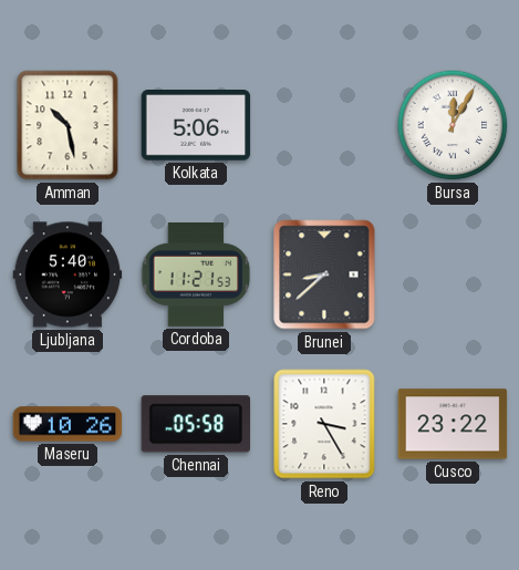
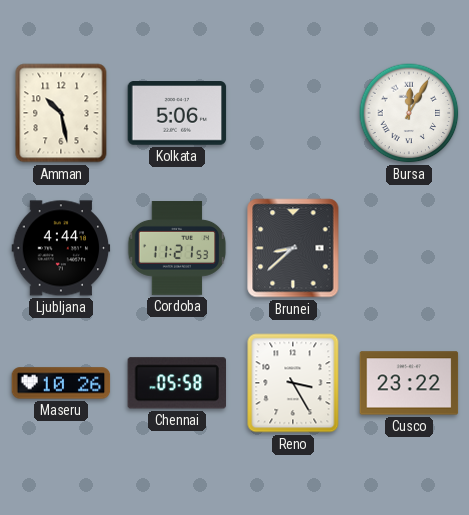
Ljubljana: 5:40 -> 4:44
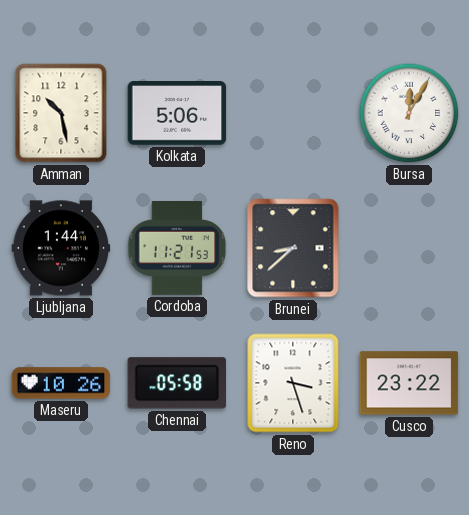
Ljubljana: 4:44 -> 1:44
Reno: 3:25 -> 3:27
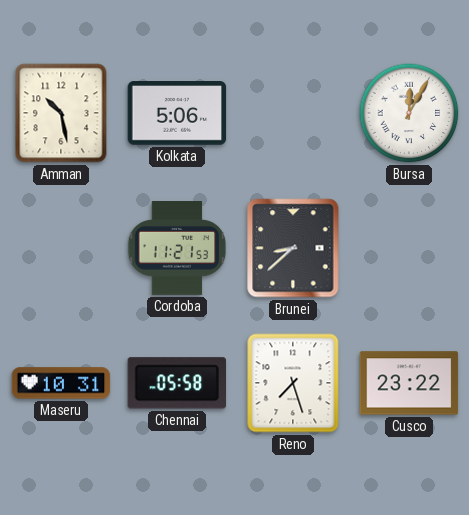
Ljubljana: 1:44 -> none
Maseru: 10:26 -> 10:31
Reno: 3:27 -> 7:27
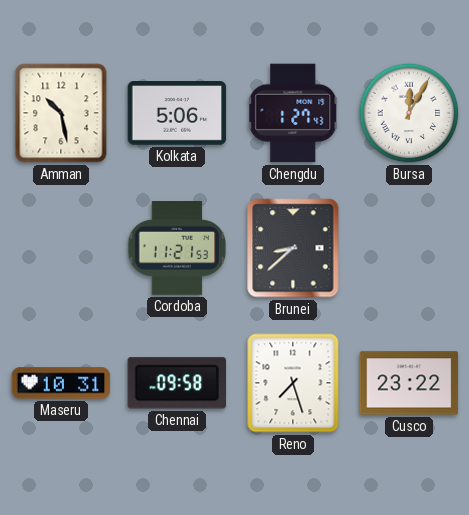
Chengdu: none -> 1:27
Chennai: 05:58 -> 09:58
